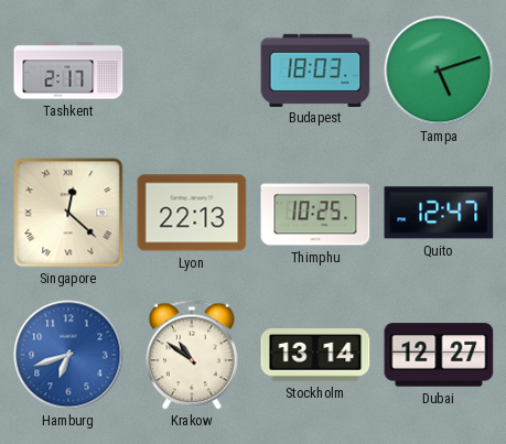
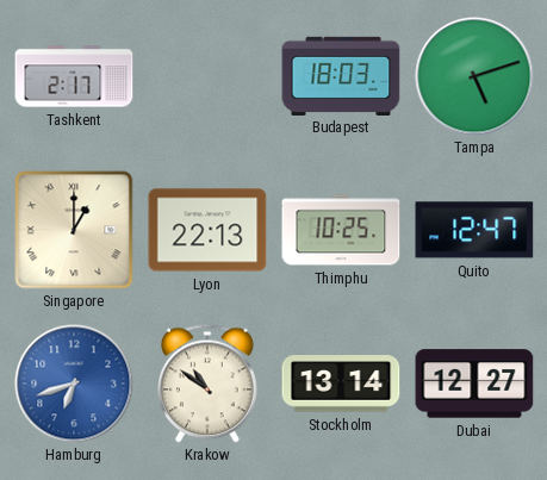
Singapore: 12:22 -> 1:00
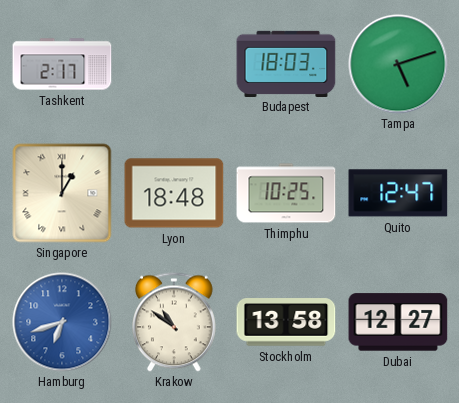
Lyon: 22:13 -> 18:48
Stockholm: 13:14 -> 13:58
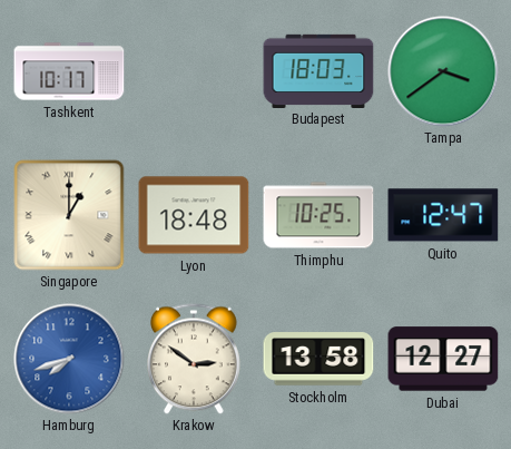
Tashkent: 2:17 -> 10:17
Tampa: 5:12 -> 3:39
Hamburg: 6:42 -> 7:42
Krakow: 10:51 -> 2:51
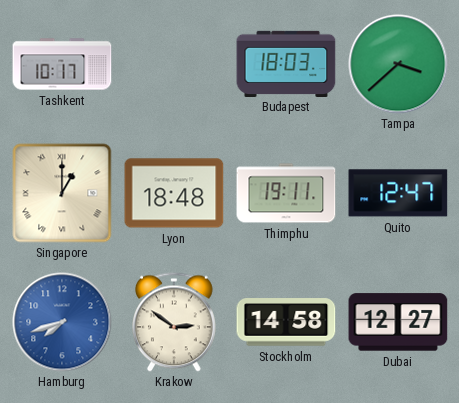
Tampa: 3:39 -> 3:38
Thimphu: 10:25 -> 19:11
Stockholm: 13:58 -> 14:58
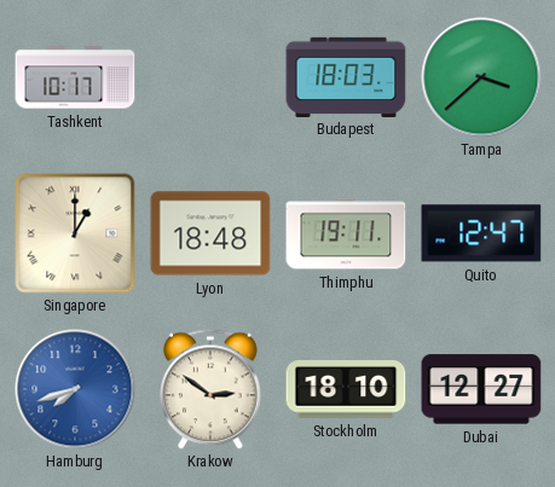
Stockholm: 14:58 -> 18:10
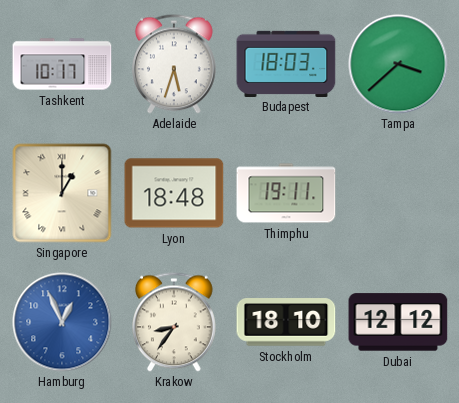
Adelaide: none -> 5:33
Quito: 12:47 -> none
Hamburg: 7:42 -> 12:56
Krakow: 2:51 -> 8:36
Dubai: 12:27 -> 12:12
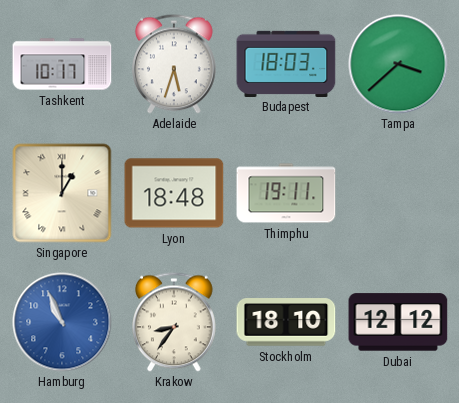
Hamburg: 12:56 -> 10:56
